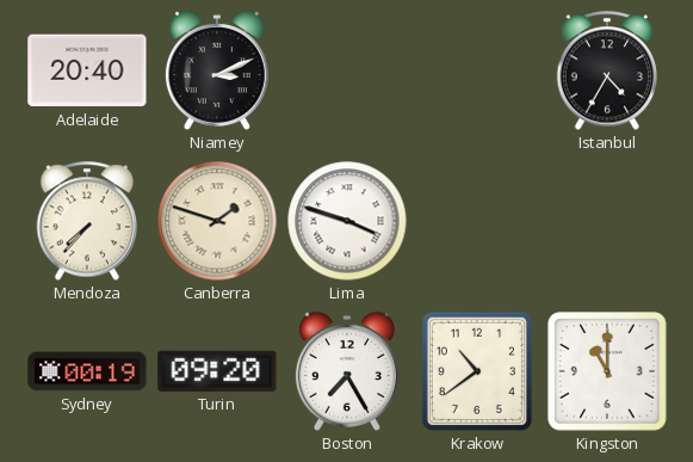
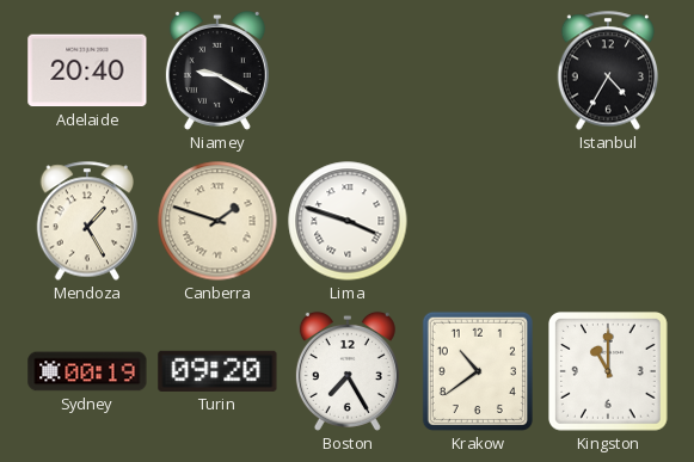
Niamey: 3:11 -> 9:20
Mendoza: 7:37 -> 1:25
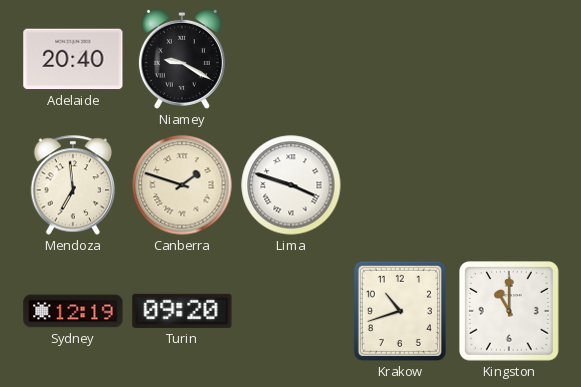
Istanbul: 4:35 -> none
Mendoza: 1:25 -> 6:59
Sydney: 00:19 -> 12:19
Boston: 7:25 -> none
Krakow: 10:39 -> 10:42
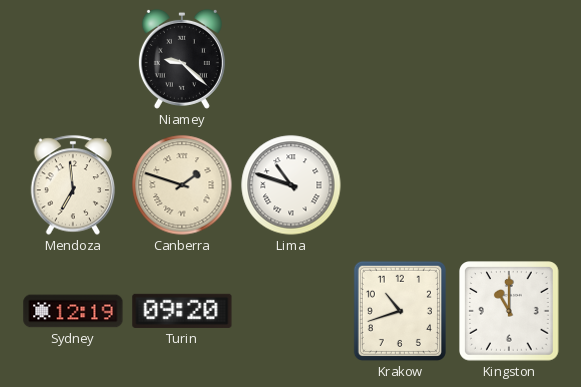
Adelaide: 20:40 -> none
Niamey: 9:20 -> 9:22
Lima: 3:48 -> 10:48
